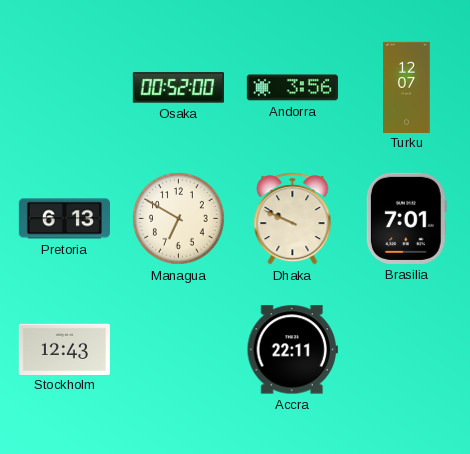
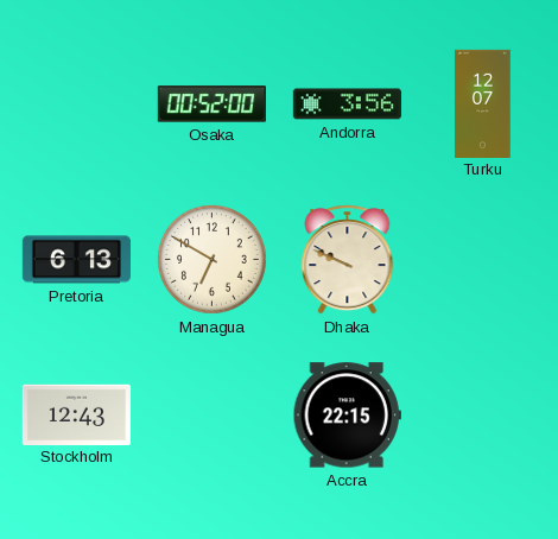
Brasilia: 7:01 -> none
Accra: 22:11 -> 22:15
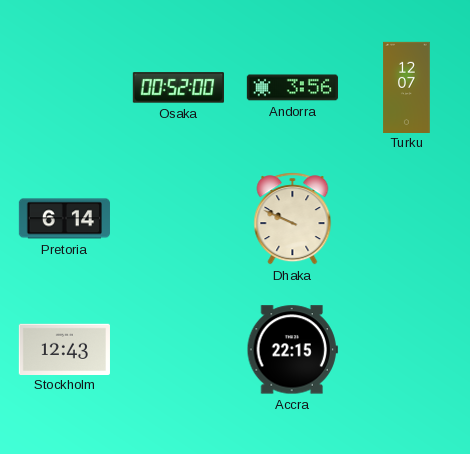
Pretoria: 6:13 -> 6:14
Managua: 6:50 -> none
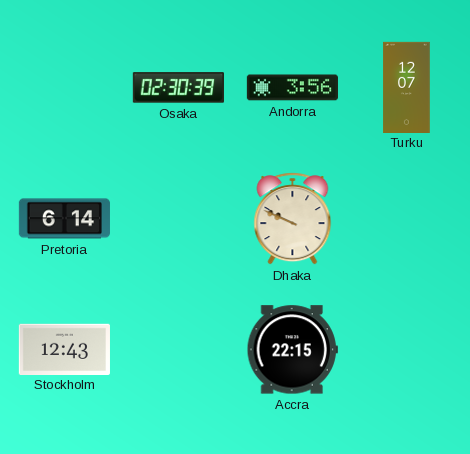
Osaka: 00:52 -> 02:30
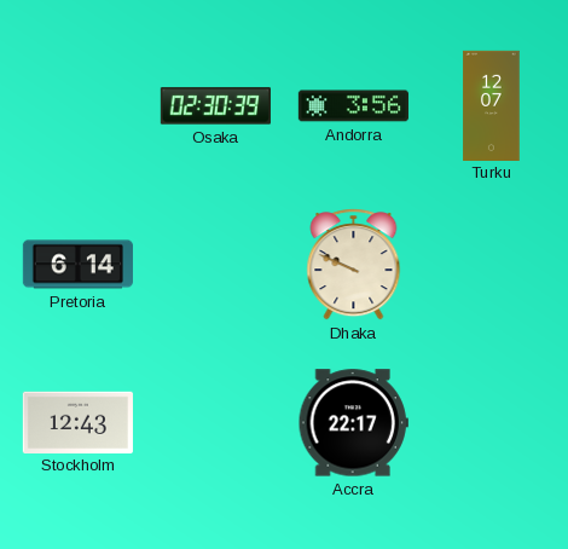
Accra: 22:15 -> 22:17
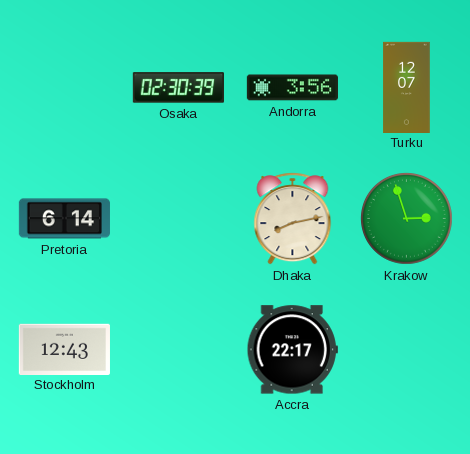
Dhaka: 9:49 -> 8:13
Krakow: none -> 2:57
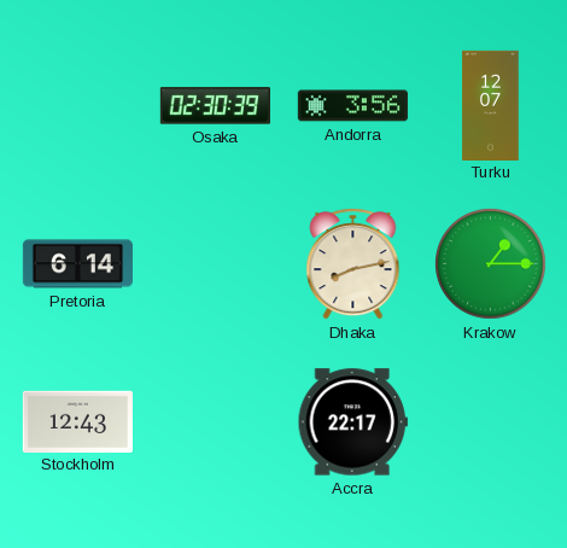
Krakow: 2:57 -> 1:15
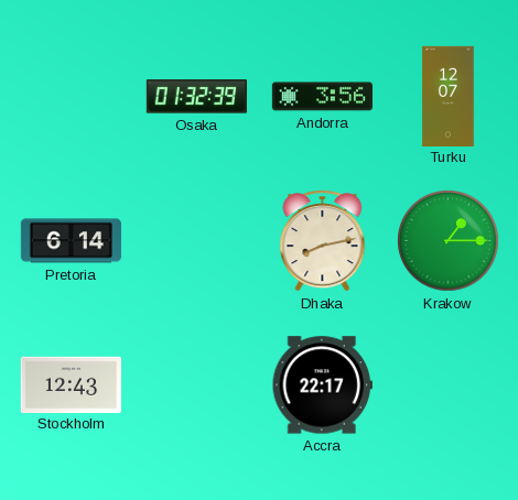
Osaka: 02:30 -> 01:32
